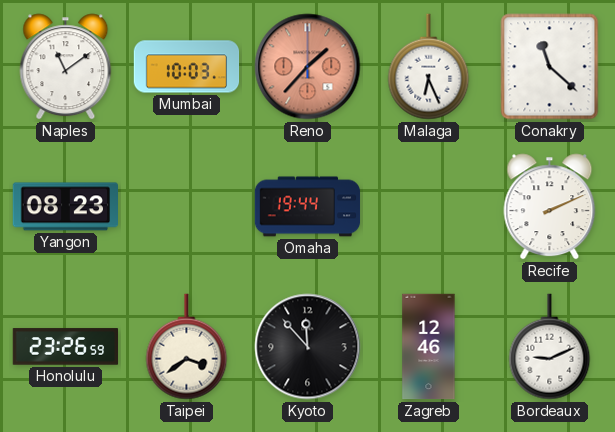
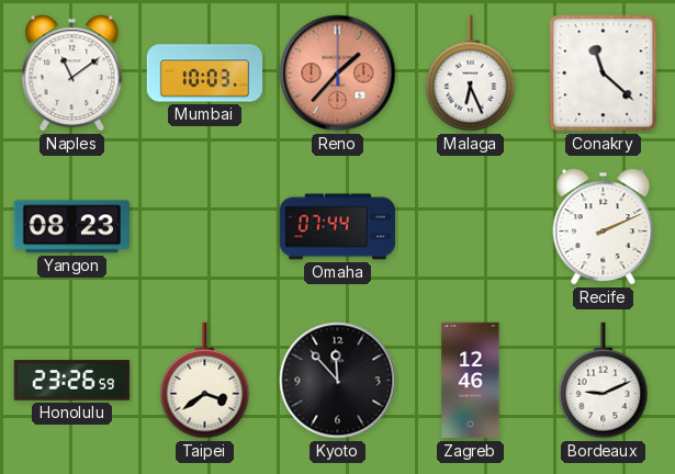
Omaha: 19:44 -> 07:44
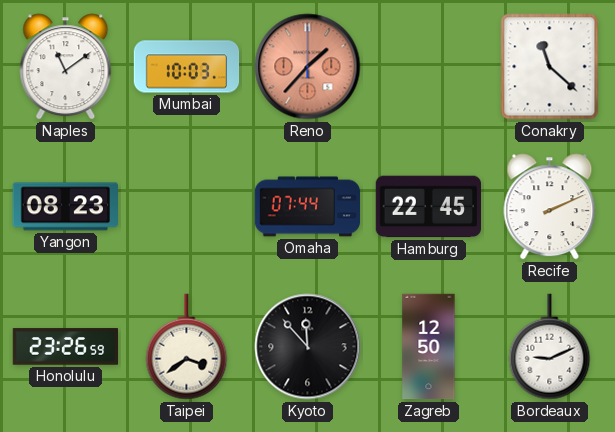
Malaga: 6:26 -> none
Hamburg: none -> 22:45
Zagreb: 12:46 -> 12:50
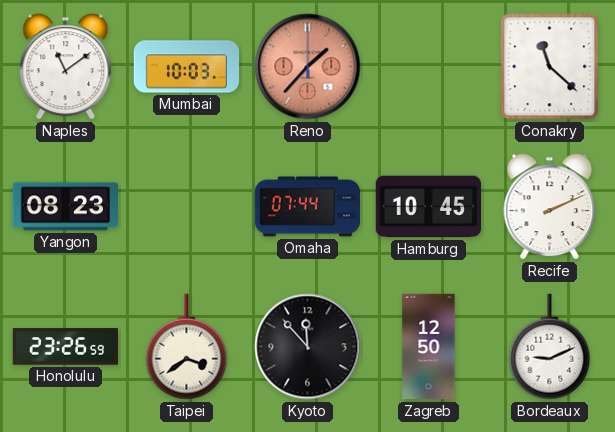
Hamburg: 22:45 -> 10:45
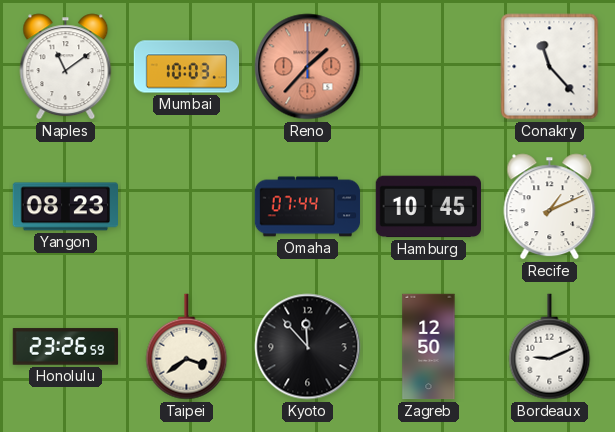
Conakry: 11:22 -> 11:23
Recife: 2:11 -> 1:11
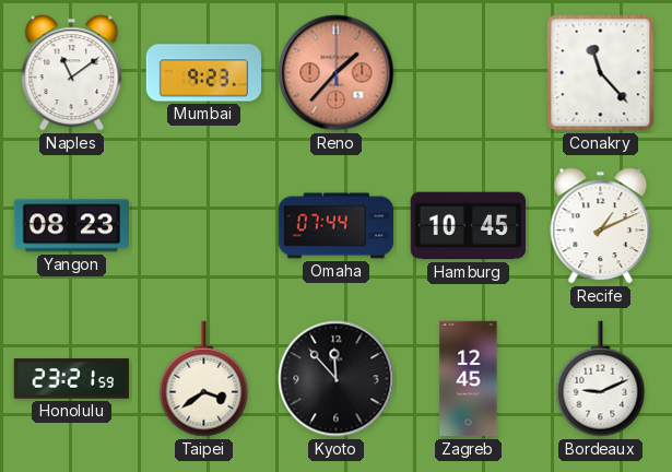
Mumbai: 10:03 -> 9:23
Honolulu: 23:26 -> 23:21
Zagreb: 12:50 -> 12:45
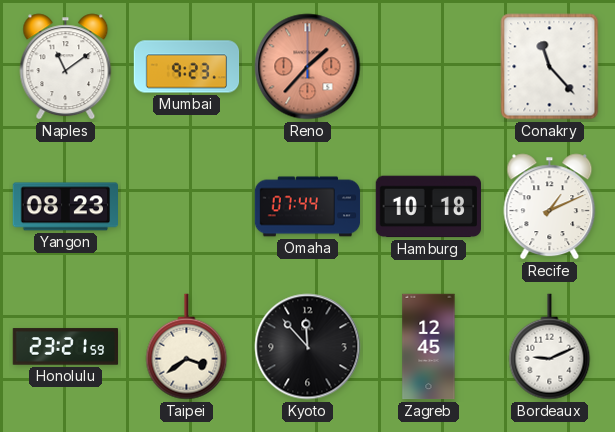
Hamburg: 10:45 -> 10:18
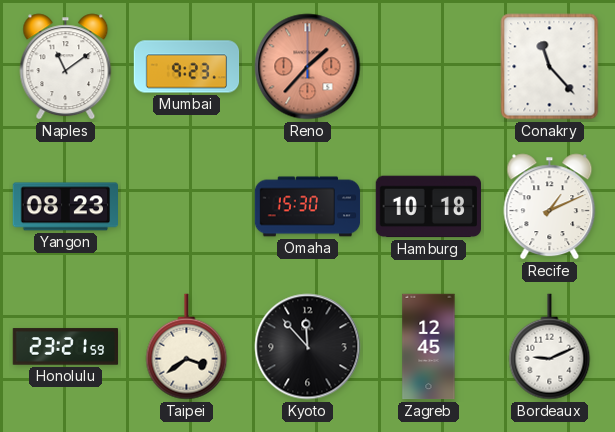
Omaha: 07:44 -> 15:30
